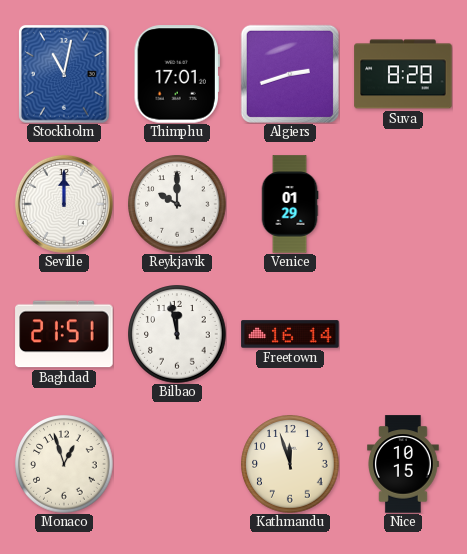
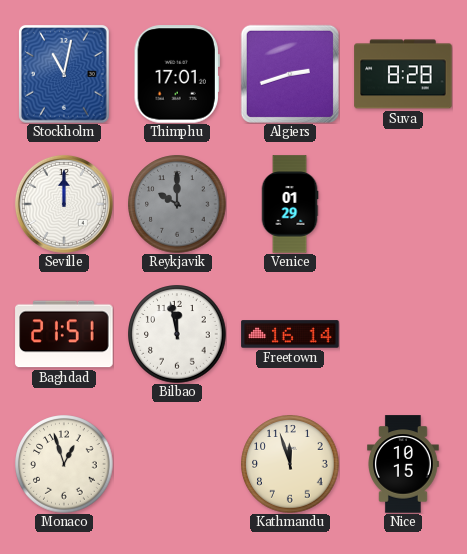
Reykjavik dial: white -> grey
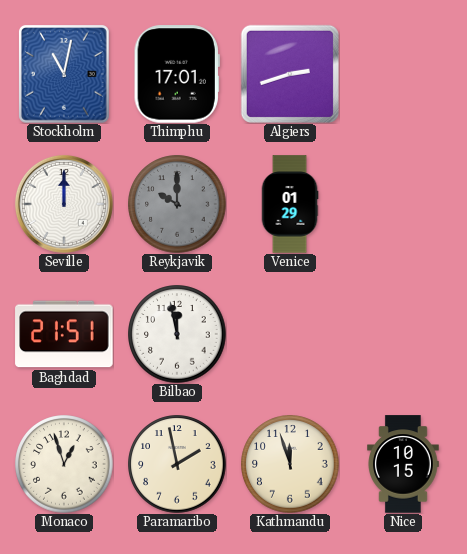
Suva: 8:28 -> none
Freetown: 16:14 -> none
Paramaribo: none -> 1:58
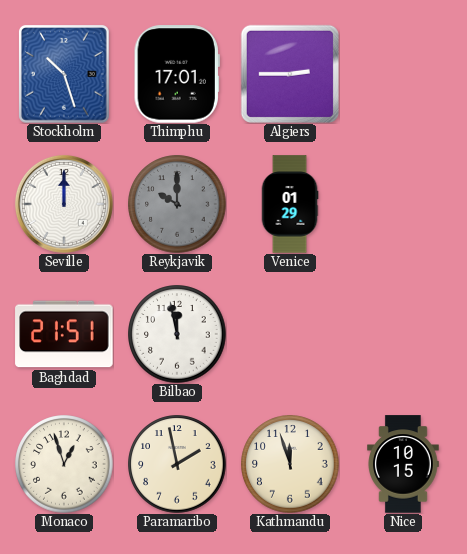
Stockholm: 11:02 -> 10:27
Algiers: 2:42 -> 2:45
